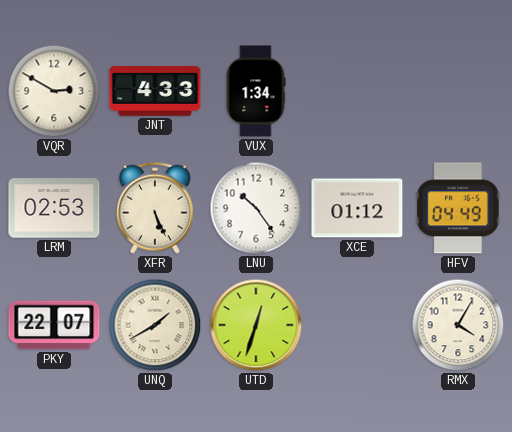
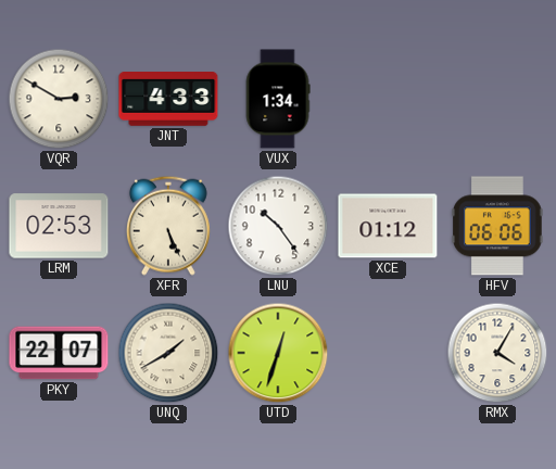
HFV: 04:49 -> 06:06
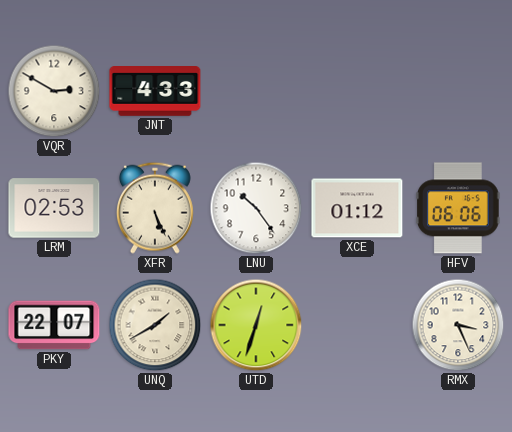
VUX: 1:34 -> none
RMX: 4:05 -> 3:26
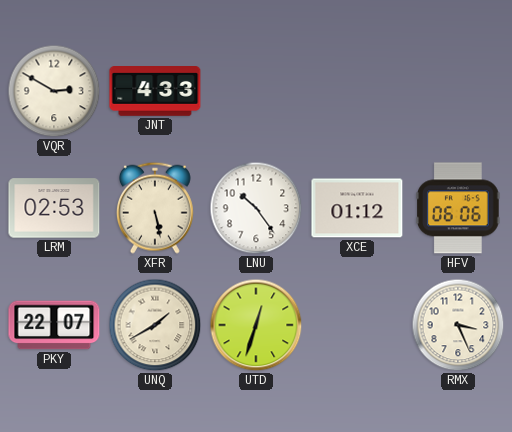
XFR: 5:26 -> 5:28
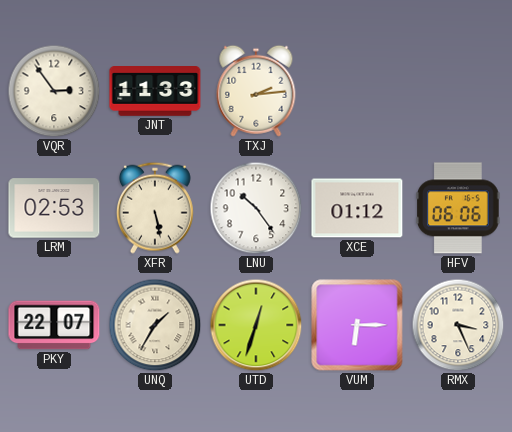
VQR: 2:50 -> 2:54
JNT: 4:33 -> 11:33
TXJ: none -> 2:14
UNQ: 1:40 -> 1:35
VUM: none -> 6:15
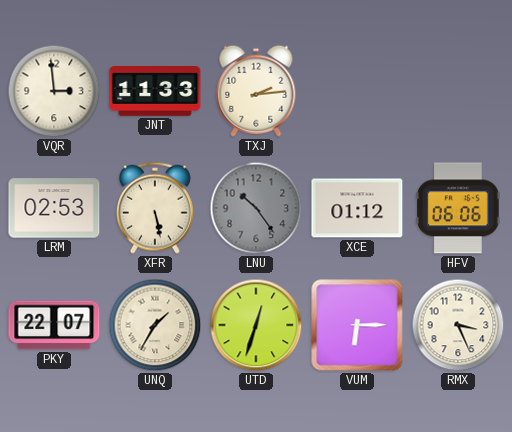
VQR: 2:54 -> 2:59
LNU dial: white -> grey
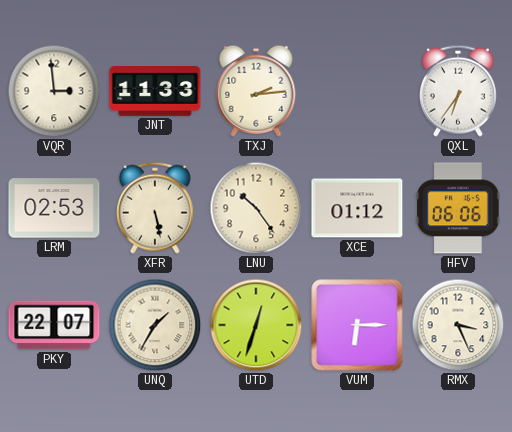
QXL: none -> 6:36
LNU dial: grey -> cream
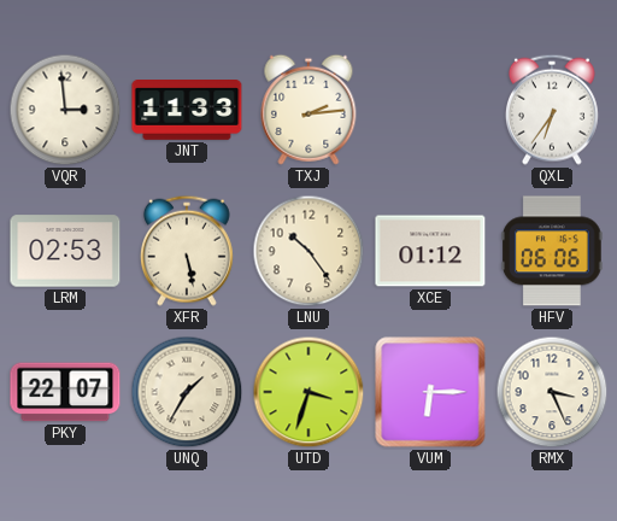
UTD: 12:33 -> 3:33
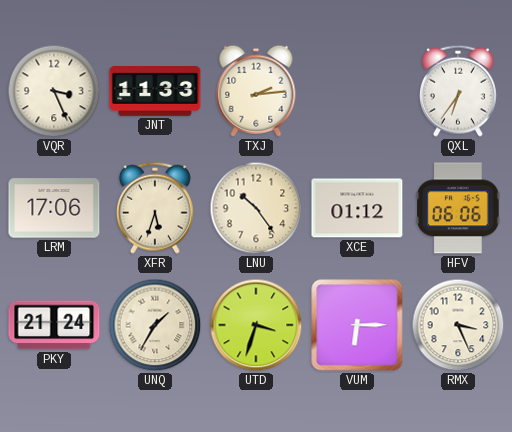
VQR: 2:59 -> 3:26
LRM: 02:53 -> 17:06
XFR: 5:28 -> 5:33
PKY: 22:07 -> 21:24
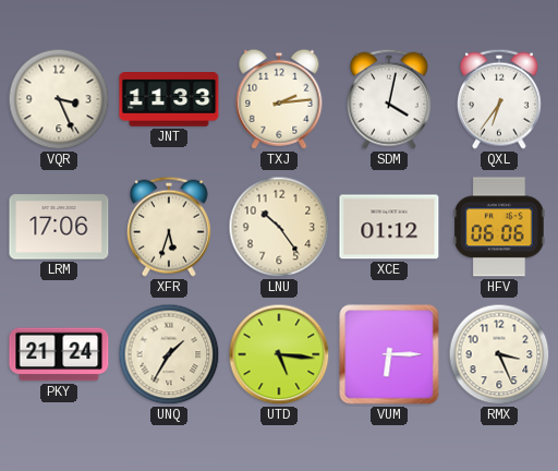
SDM: none -> 4:02
UTD: 3:33 -> 5:16
